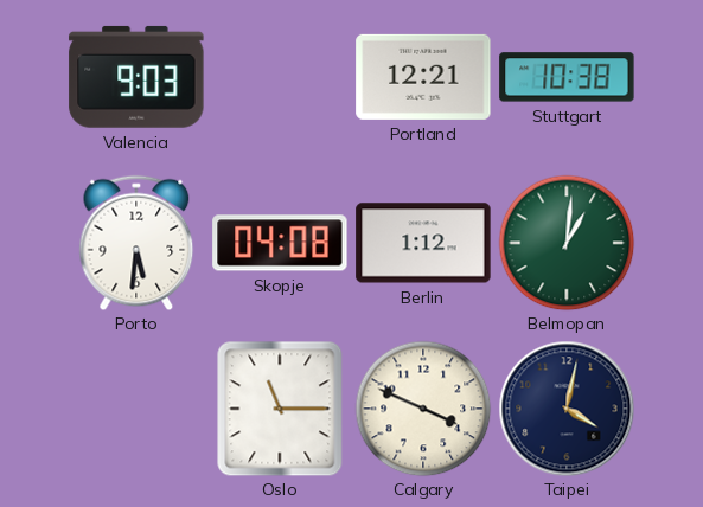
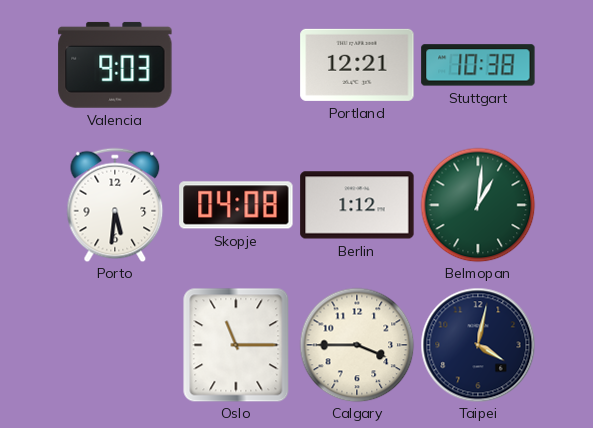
Calgary: 3:49 -> 3:45
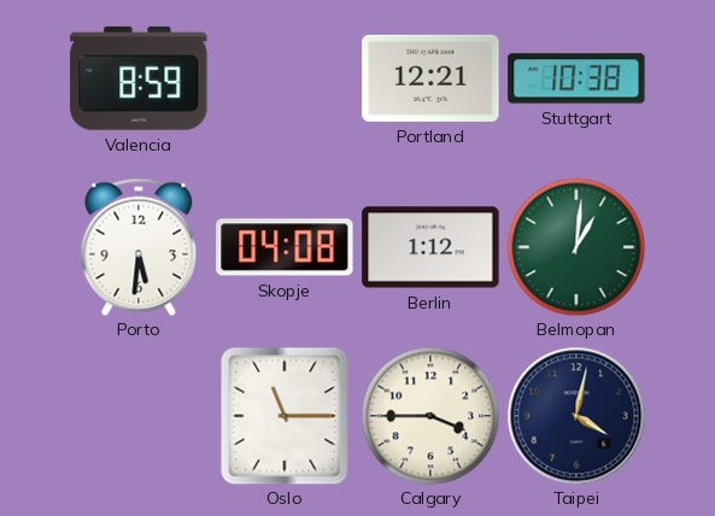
Valencia: 9:03 -> 8:59
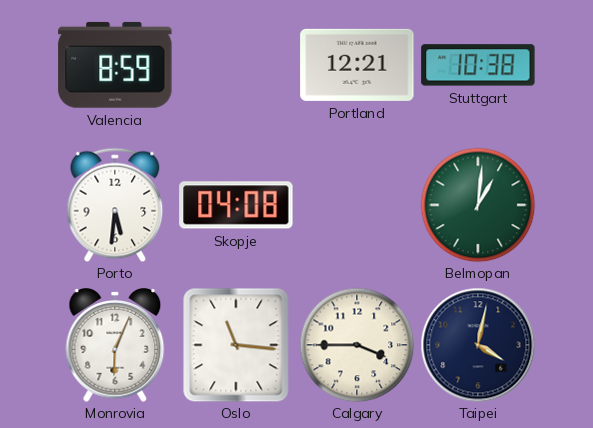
Berlin: 1:12 -> none
Monrovia: none -> 6:04
Oslo: 11:15 -> 11:16
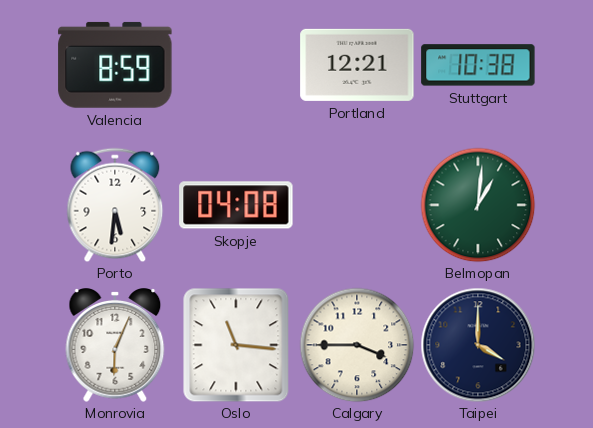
Taipei: 4:02 -> 4:00
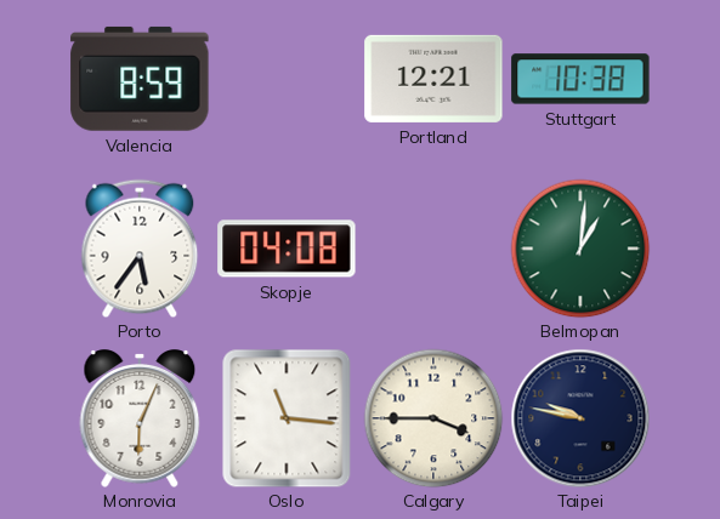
Porto: 5:31 -> 5:36
Taipei: 4:00 -> 9:47
